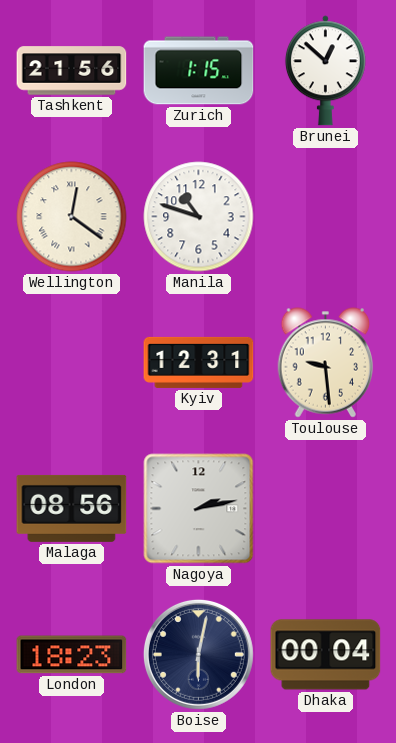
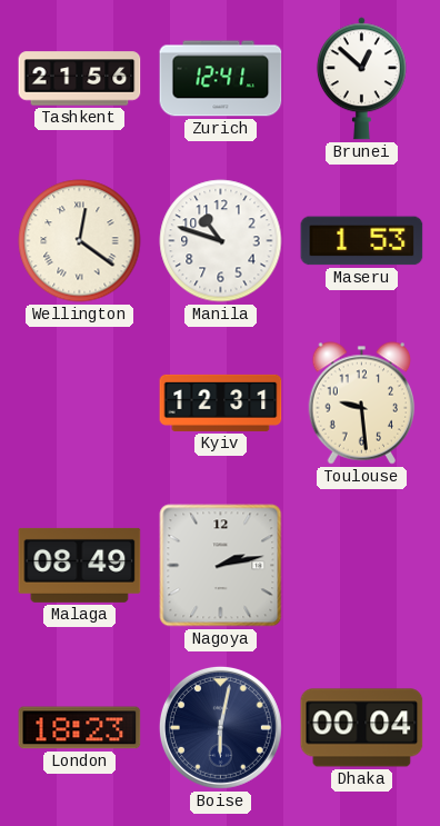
Zurich: 1:15 -> 12:41
Maseru: none -> 1:53
Malaga: 08:56 -> 08:49
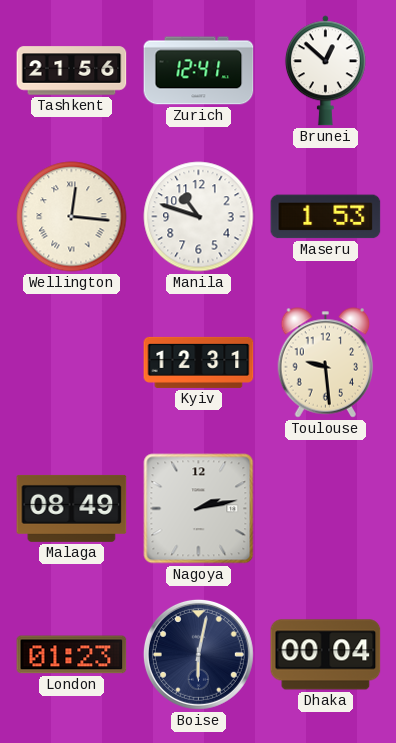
Wellington: 12:21 -> 12:16
London: 18:23 -> 01:23
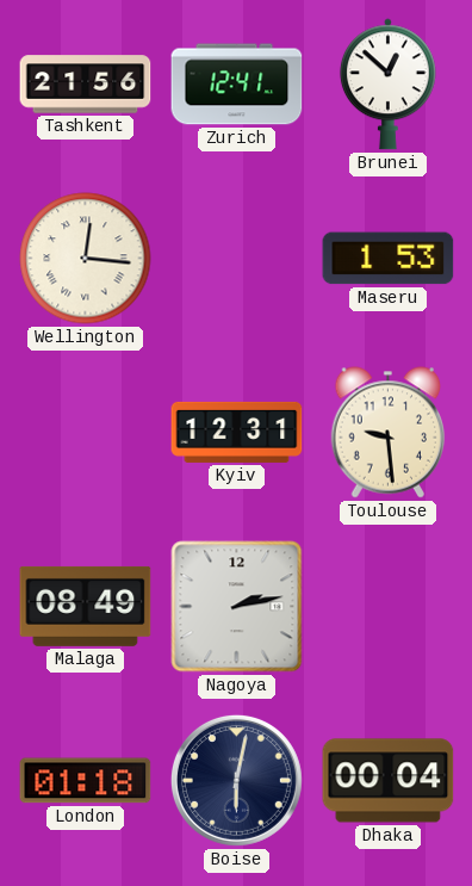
Manila: 10:48 -> none
London: 01:23 -> 01:18
